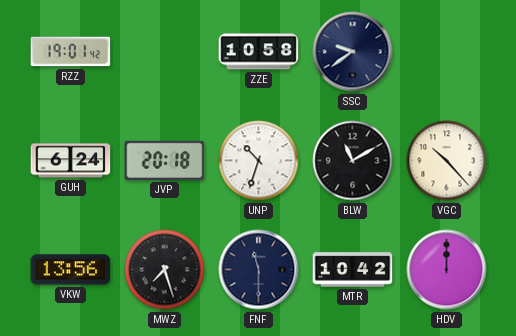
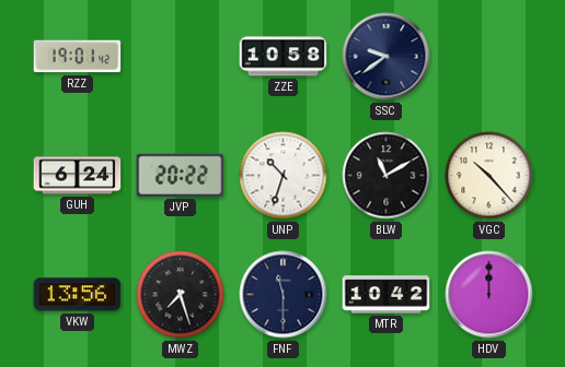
JVP: 20:18 -> 20:22
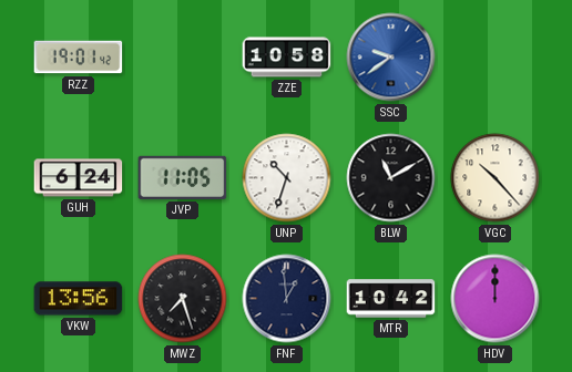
SSC dial: navy -> blue
JVP: 20:22 -> 11:05
FNF: 11:30 -> 12:59
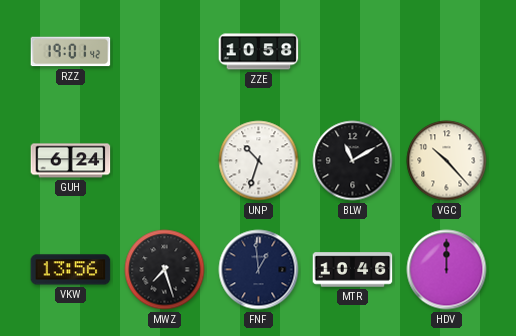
SSC: 9:39 -> none
JVP: 11:05 -> none
MTR: 10:42 -> 10:46
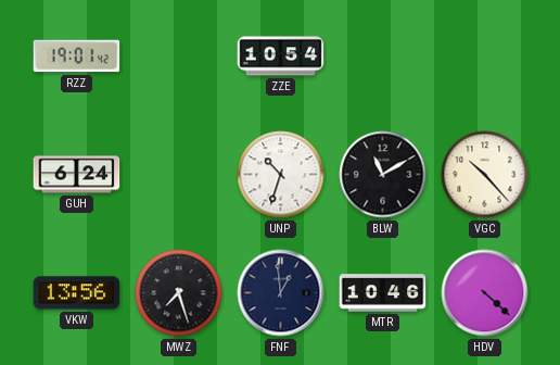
ZZE: 10:58 -> 10:54
HDV: 12:00 -> 4:22
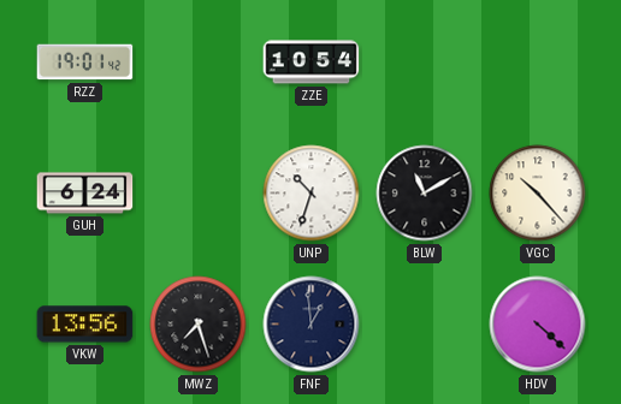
MTR: 10:46 -> none
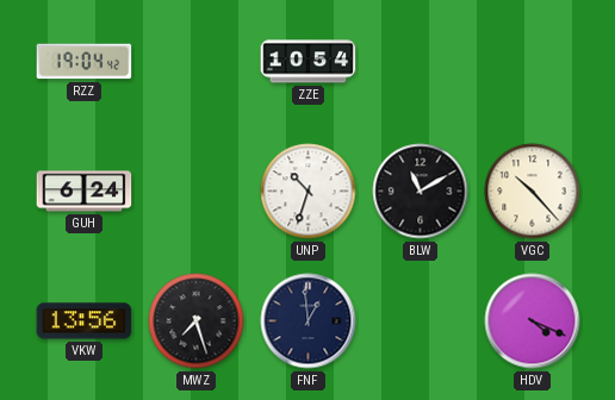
RZZ: 19:01 -> 19:04
HDV: 4:22 -> 4:19
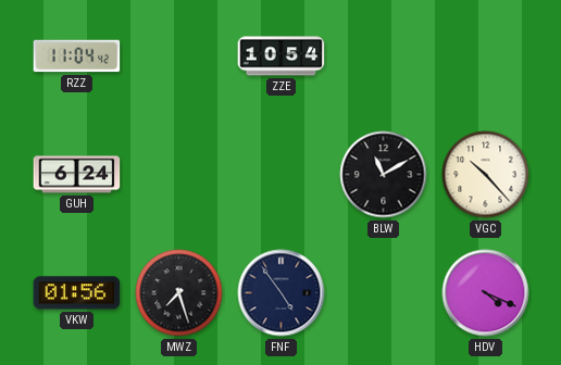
RZZ: 19:04 -> 11:04
UNP: 10:33 -> none
VKW: 13:56 -> 01:56
FNF: 12:59 -> 4:54
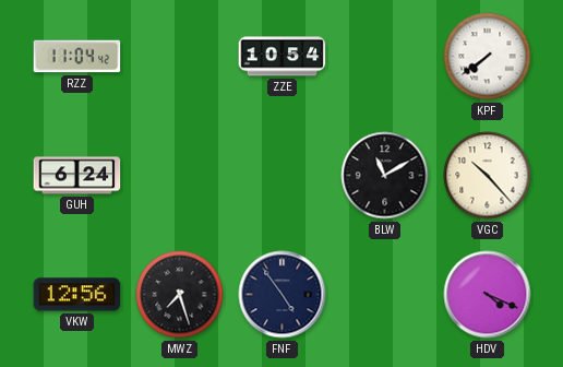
KPF: none -> 7:39
VKW: 01:56 -> 12:56
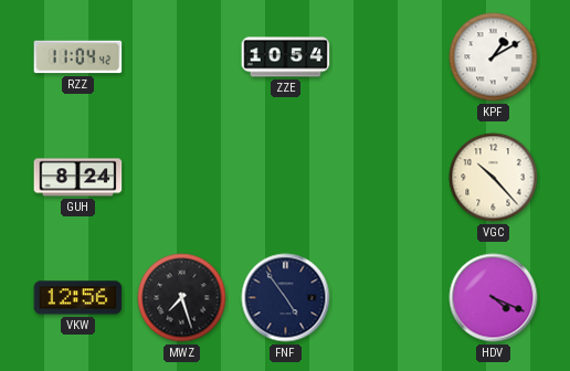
KPF: 7:39 -> 1:10
GUH: 6:24 -> 8:24
BLW: 11:10 -> none
